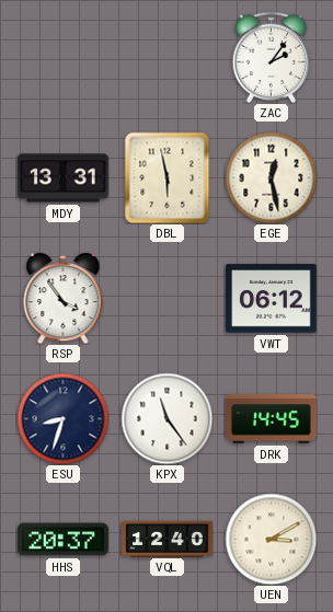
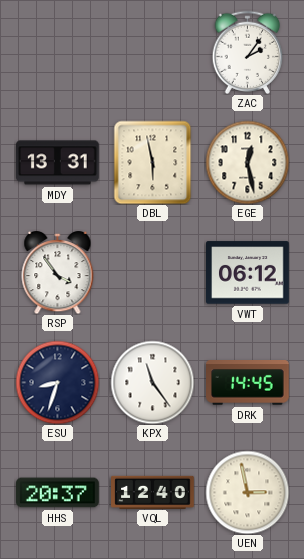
UEN: 3:10 -> 2:58
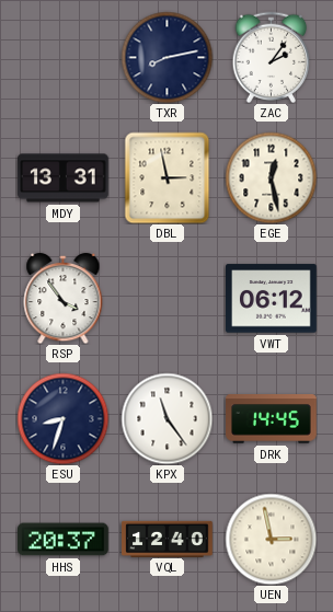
TXR: none -> 8:13
DBL: 5:58 -> 2:58
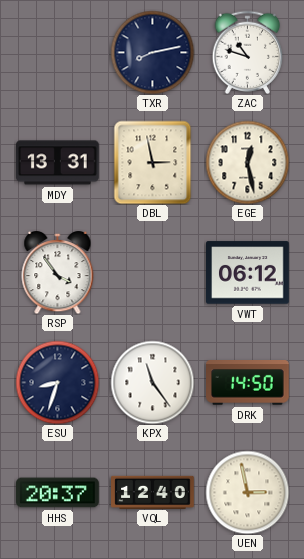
ZAC: 2:06 -> 10:48
DRK: 14:45 -> 14:50
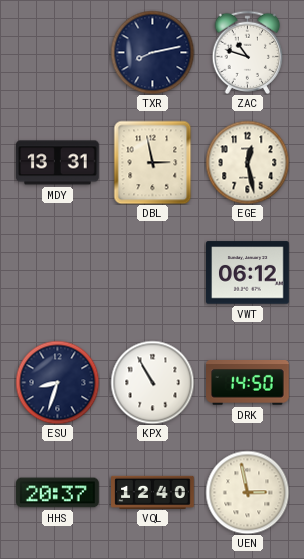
RSP: 3:54 -> none
KPX: 11:24 -> 10:55
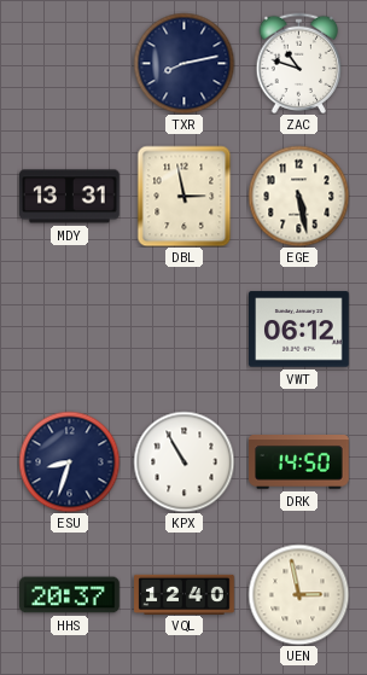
EGE: 12:28 -> 5:28
